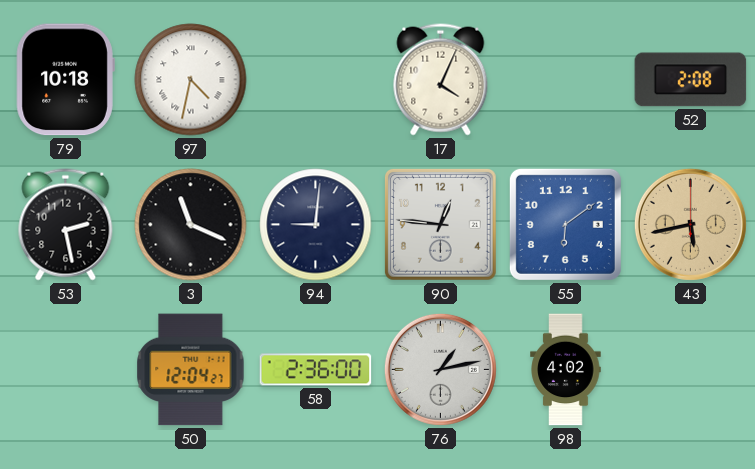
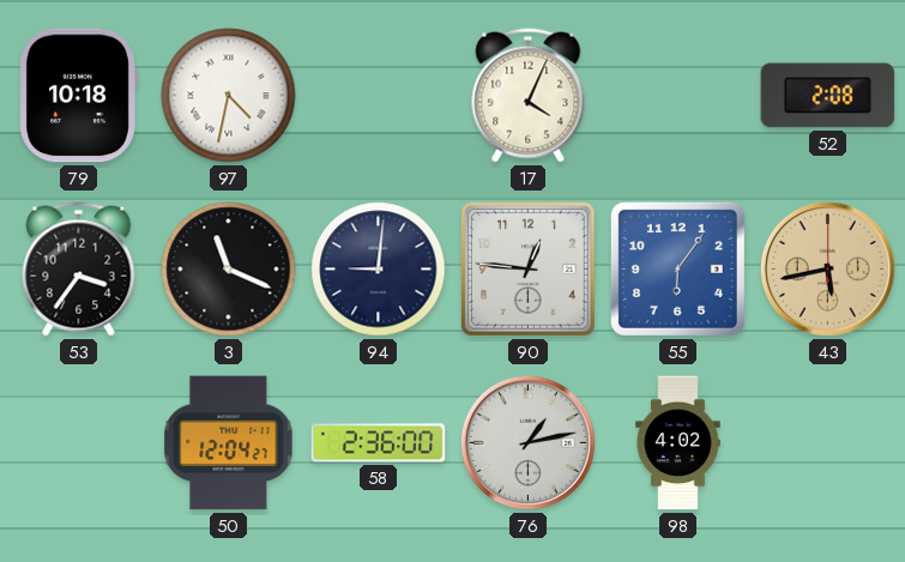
53: 2:28 -> 3:36
55: 6:09 -> 6:06
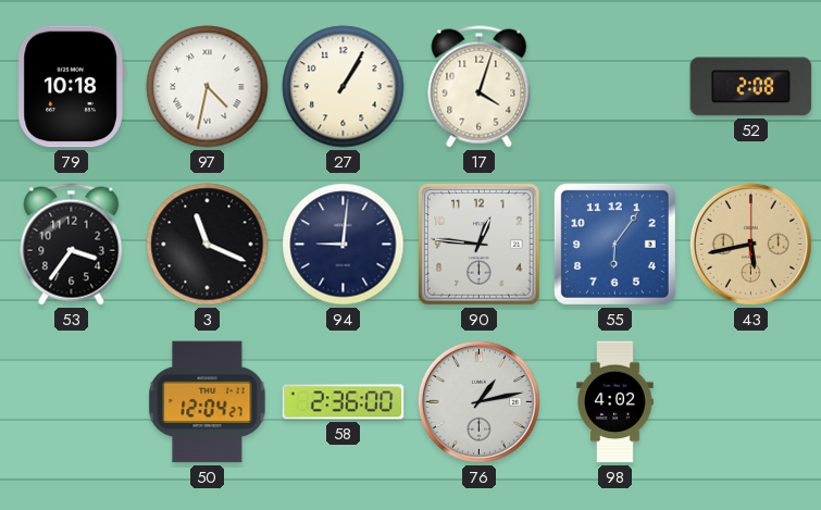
27: none -> 1:05
17: 4:04 -> 4:03
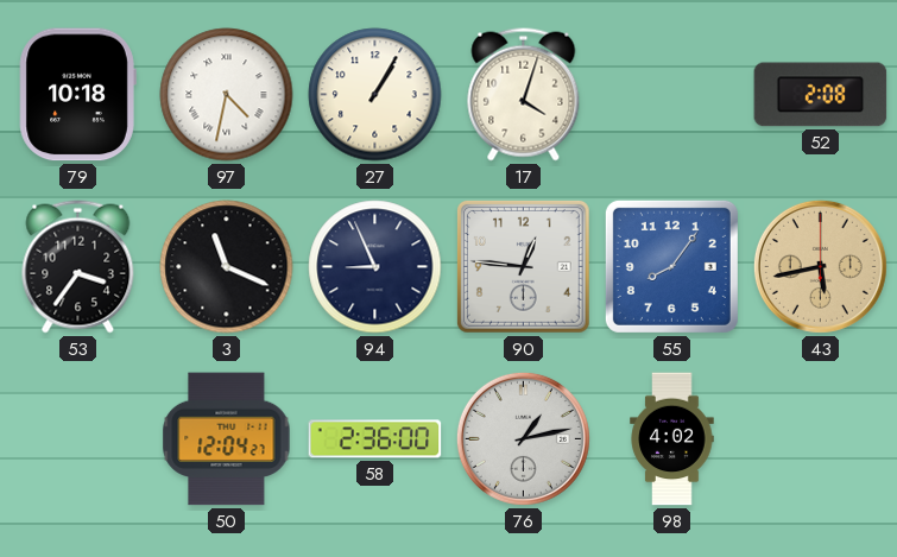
94: 9:01 -> 8:56
55: 6:06 -> 8:06
